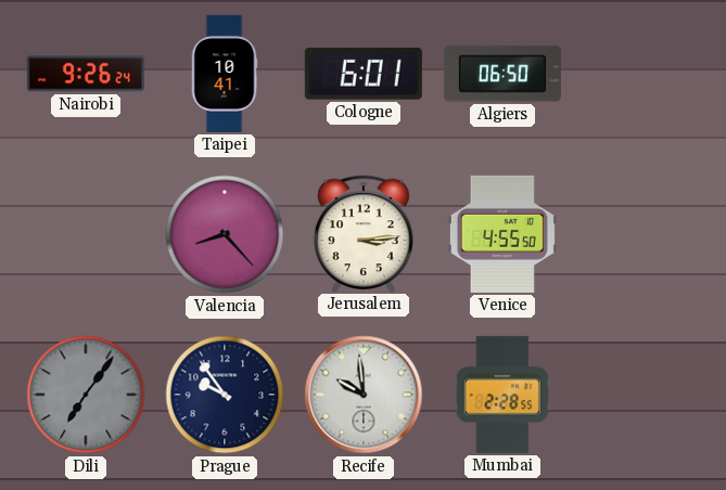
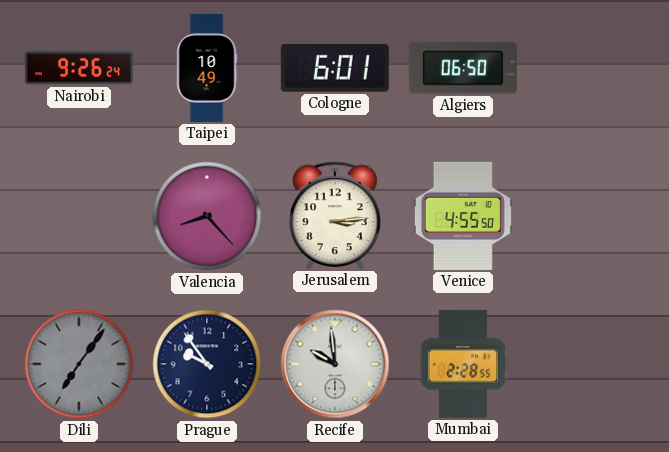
Taipei: 10:41 -> 10:49
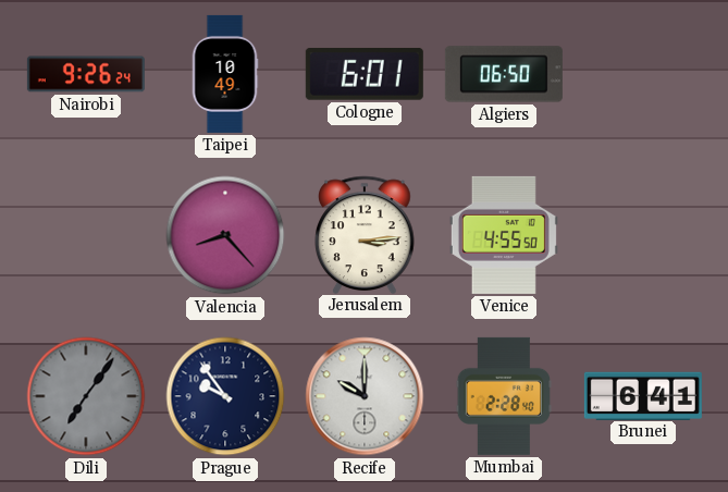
Recife: 9:59 -> 10:00
Mumbai: 2:28:55 -> 2:28:40
Brunei: none -> 6:41
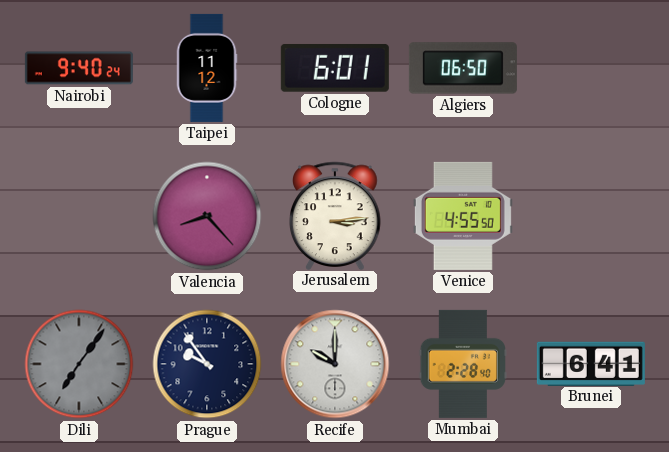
Nairobi: 9:26 -> 9:40
Taipei: 10:49 -> 11:12
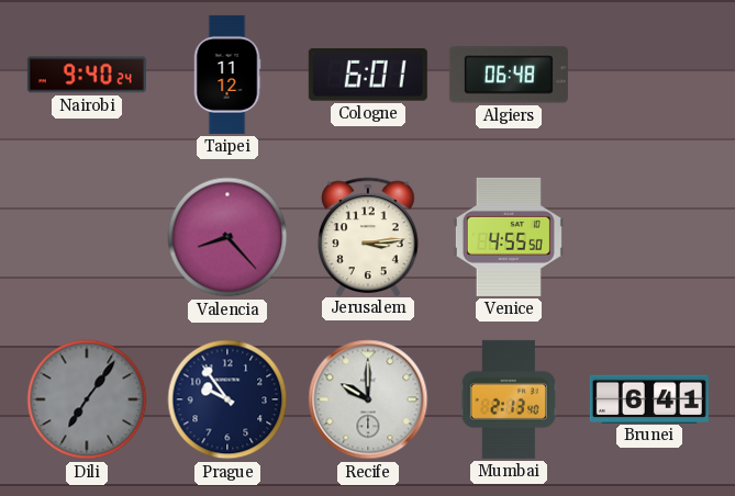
Algiers: 06:50 -> 06:48
Mumbai: 2:28 -> 2:13
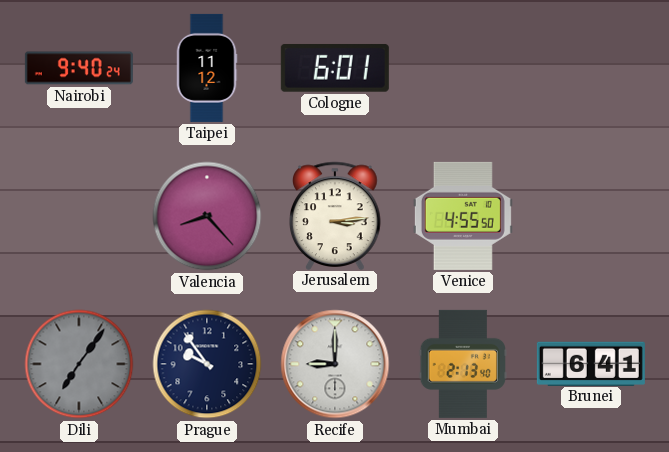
Algiers: 06:48 -> none
Recife: 10:00 -> 9:00
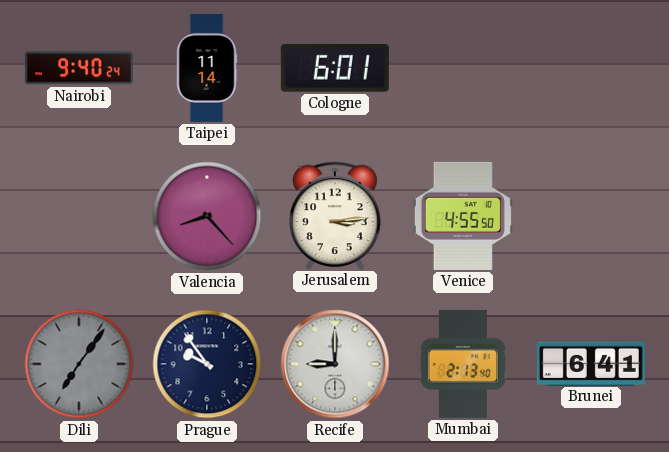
Taipei: 11:12 -> 11:14
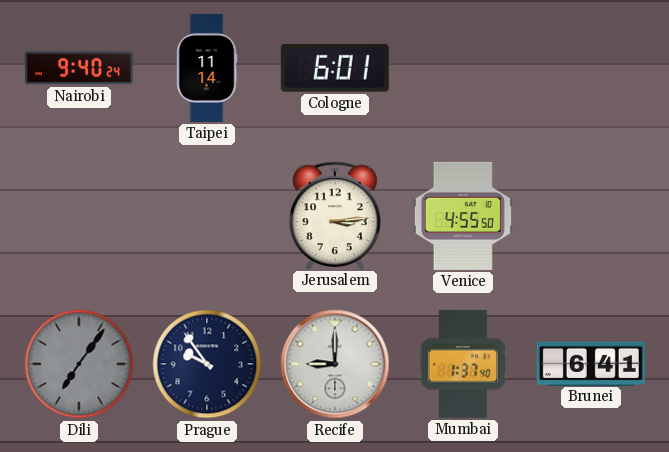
Valencia: 8:23 -> none
Mumbai: 2:13 -> 1:37
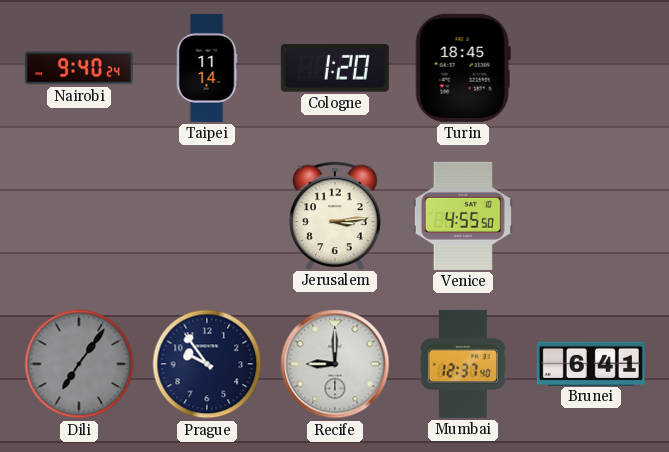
Cologne: 6:01 -> 1:20
Turin: none -> 18:45
Mumbai: 1:37 -> 12:37
